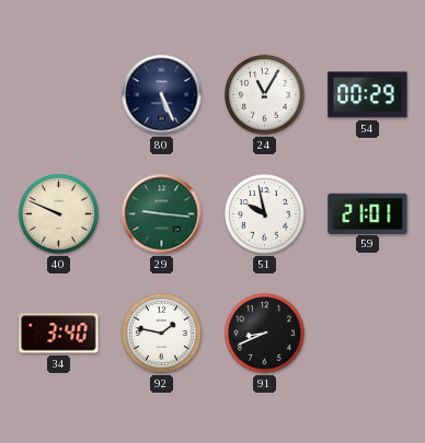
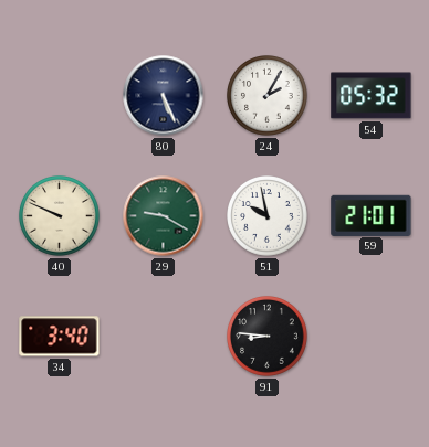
24: 11:05 -> 2:05
54: 00:29 -> 05:32
29: 9:16 -> 9:20
92: 1:47 -> none
91: 8:41 -> 8:46
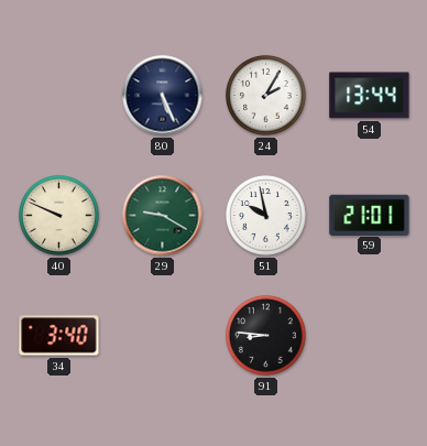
54: 05:32 -> 13:44
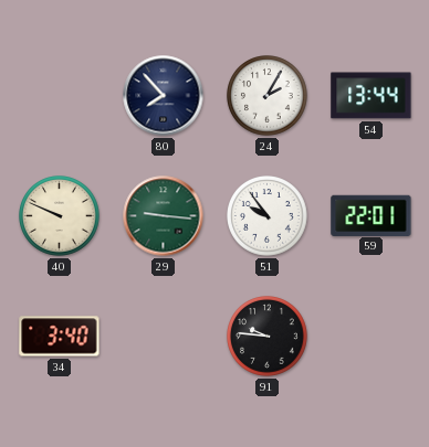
80: 5:26 -> 7:53
29: 9:20 -> 9:16
51: 9:58 -> 9:54
59: 21:01 -> 22:01
91: 8:46 -> 9:46
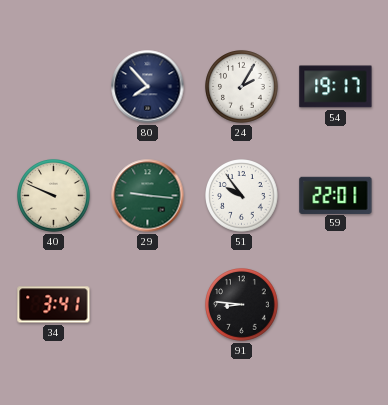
54: 13:44 -> 19:17
34: 3:40 -> 3:41
91: 9:46 -> 8:46
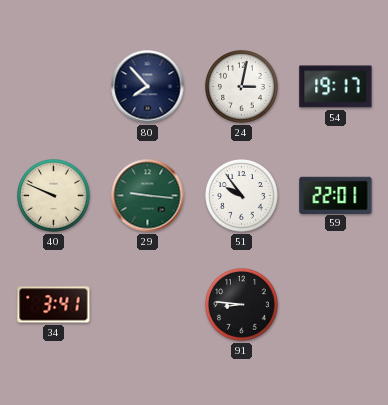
24: 2:05 -> 3:02
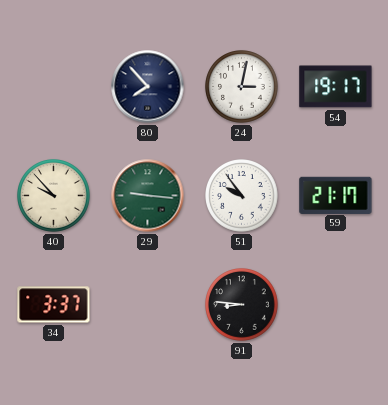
40: 9:49 -> 9:53
59: 22:01 -> 21:17
34: 3:41 -> 3:37
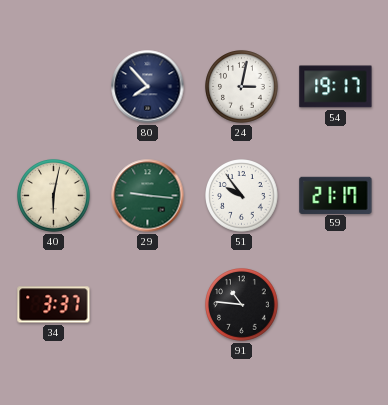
40: 9:53 -> 6:02
91: 8:46 -> 10:46
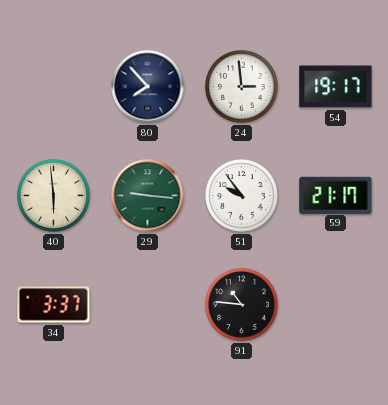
24: 3:02 -> 2:59
40: 6:02 -> 5:59
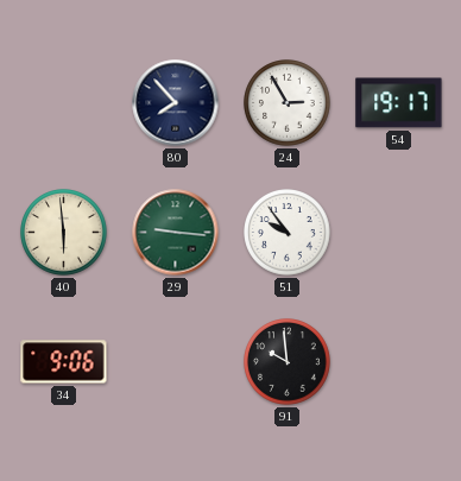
24: 2:59 -> 2:55
59: 21:17 -> none
34: 3:37 -> 9:06
91: 10:46 -> 9:59
